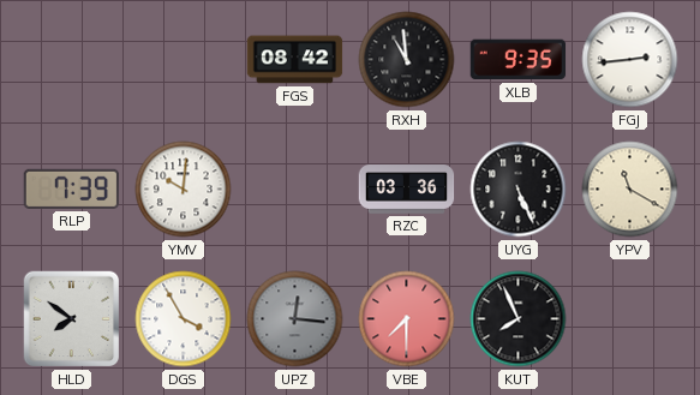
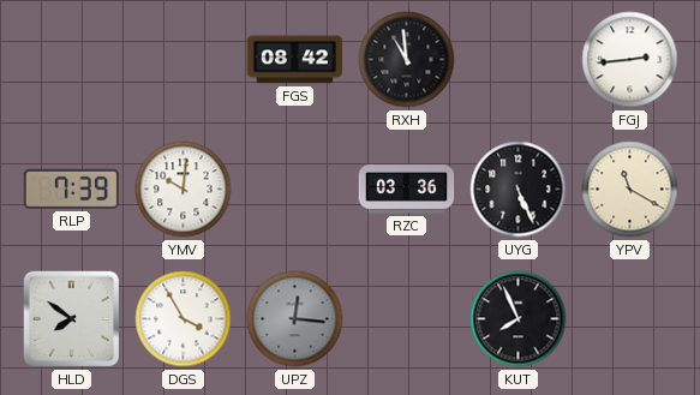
XLB: 9:35 -> none
VBE: 7:30 -> none
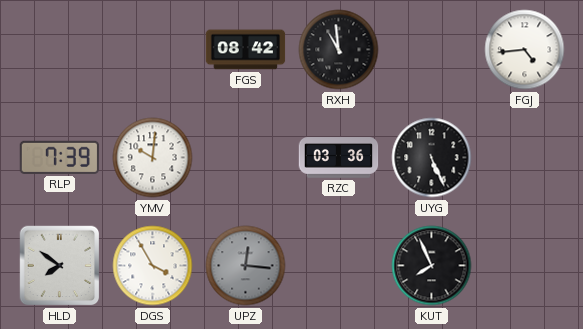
FGJ: 2:44 -> 4:44
YPV: 11:20 -> none
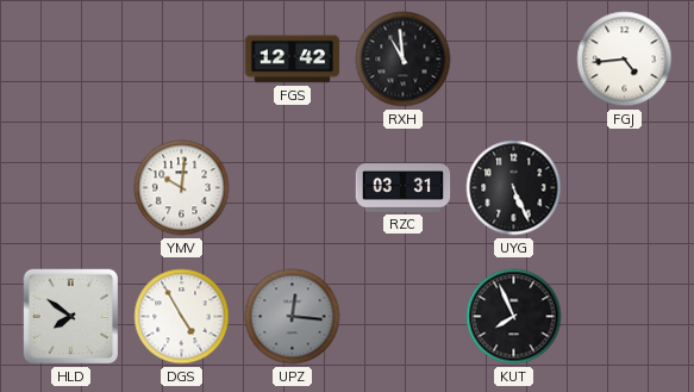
FGS: 08:42 -> 12:42
RLP: 7:39 -> none
RZC: 03:36 -> 03:31
DGS: 3:55 -> 4:55
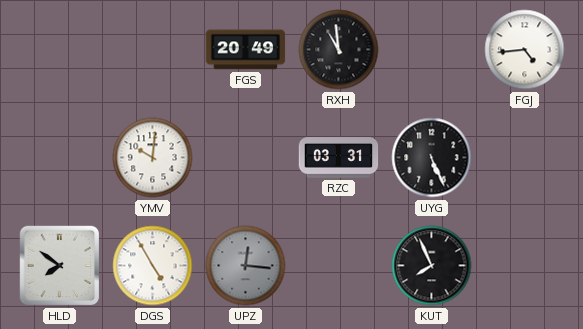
FGS: 12:42 -> 20:49
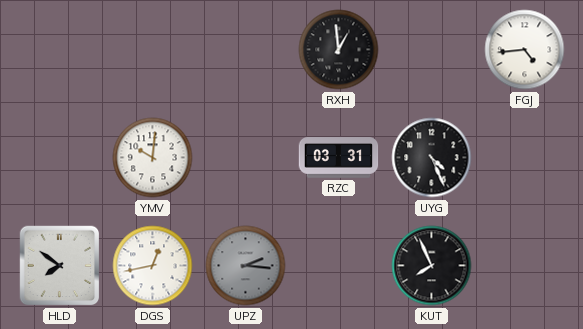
FGS: 20:49 -> none
RXH: 10:59 -> 12:59
UYG: 5:26 -> 4:26
DGS: 4:55 -> 12:43
UPZ: 12:16 -> 2:16
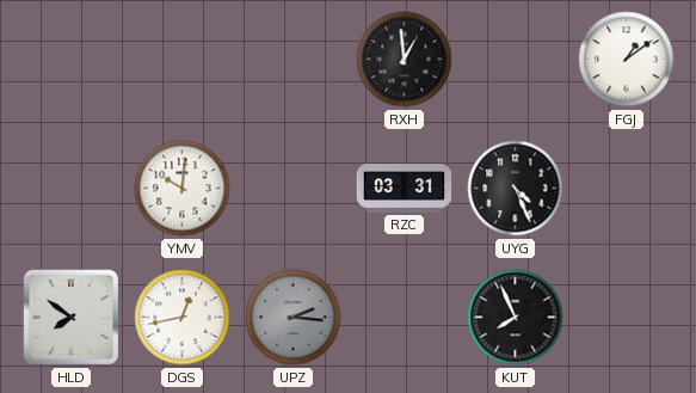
FGJ: 4:44 -> 1:09
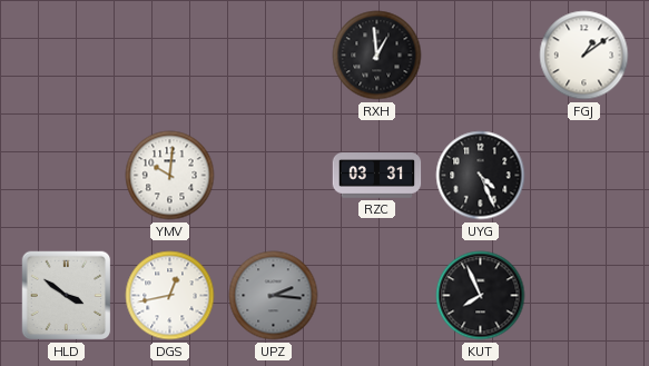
HLD: 7:51 -> 3:51
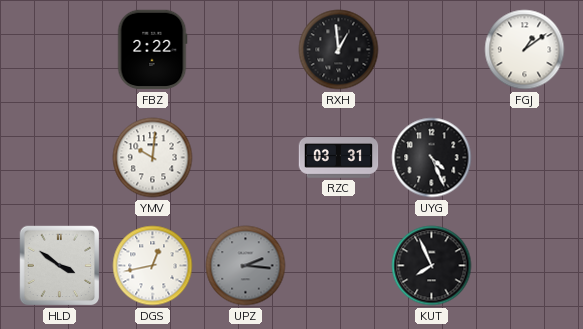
FBZ: none -> 2:22
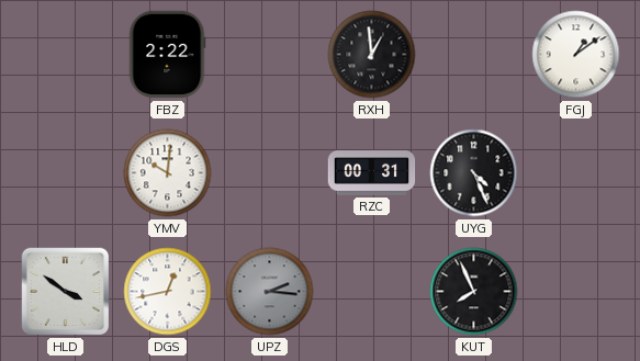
RZC: 03:31 -> 00:31
